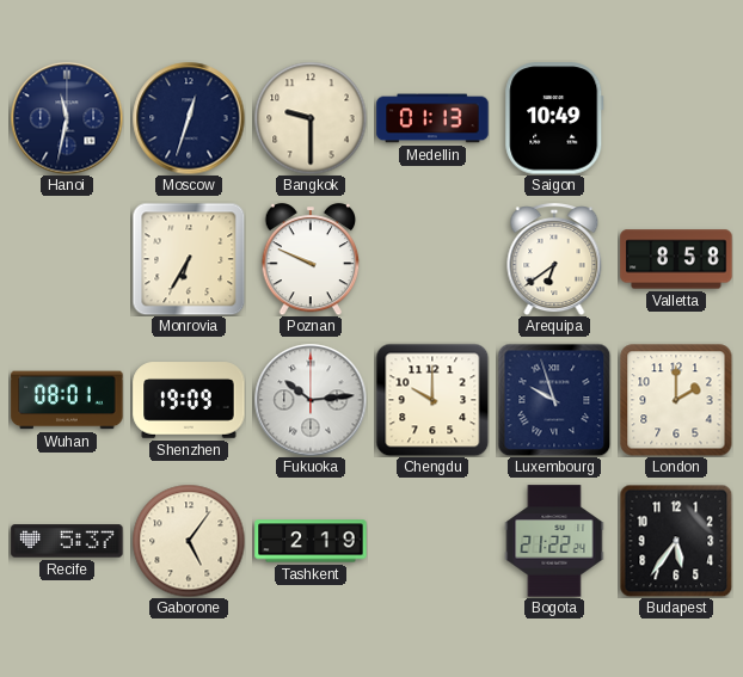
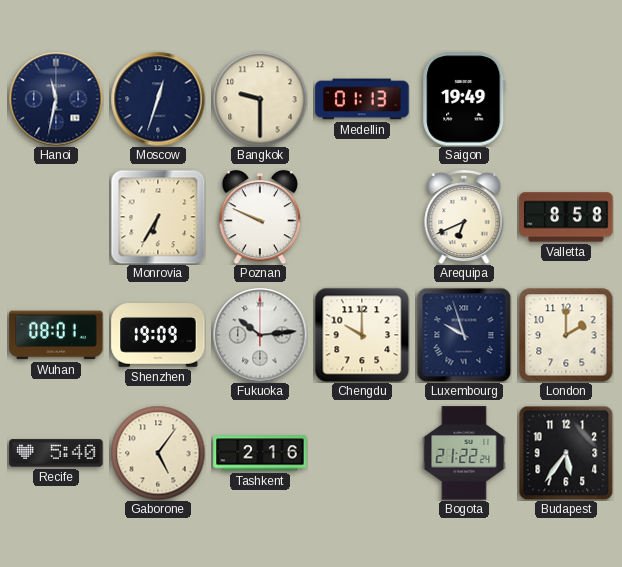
Saigon: 10:49 -> 19:49
Arequipa: 6:39 -> 6:41
Recife: 5:37 -> 5:40
Tashkent: 2:19 -> 2:16
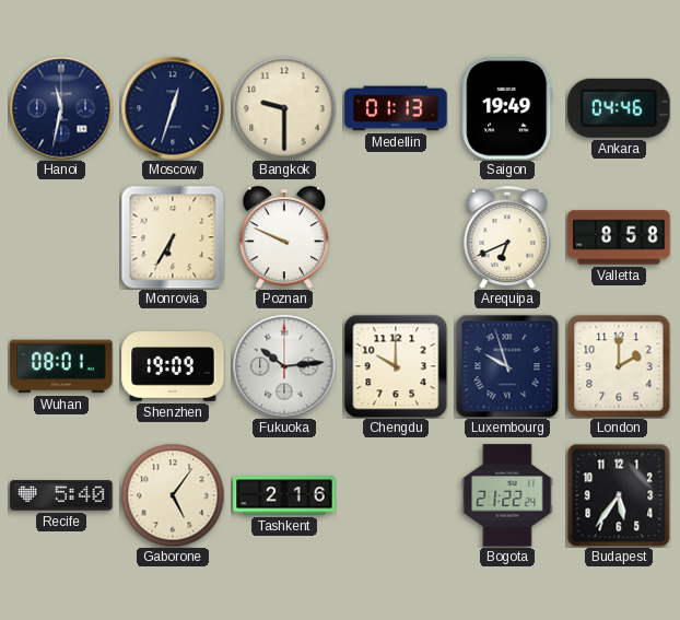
Ankara: none -> 04:46
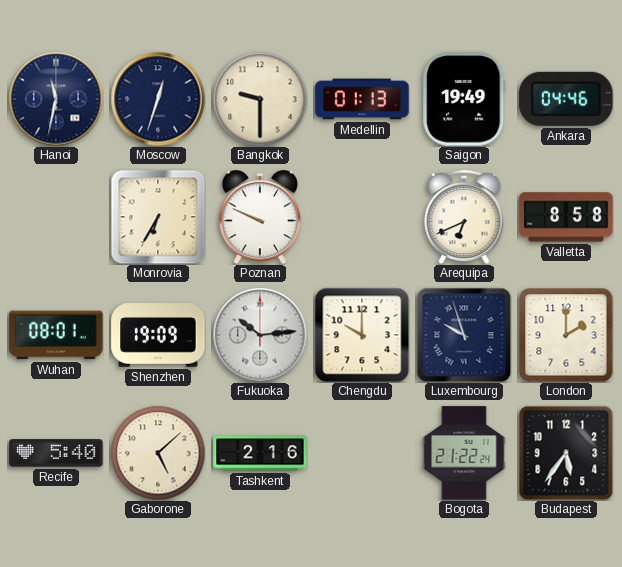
Gaborone: 5:06 -> 5:08
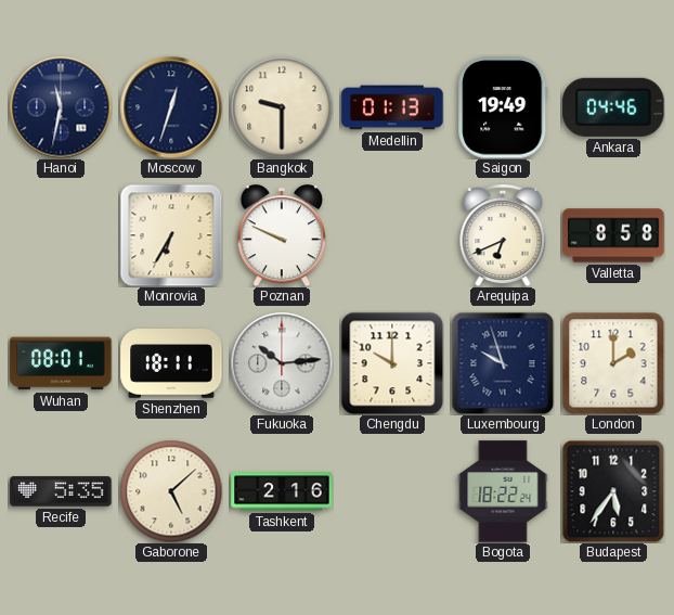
Shenzhen: 19:09 -> 18:11
Recife: 5:40 -> 5:35
Bogota: 21:22 -> 18:22
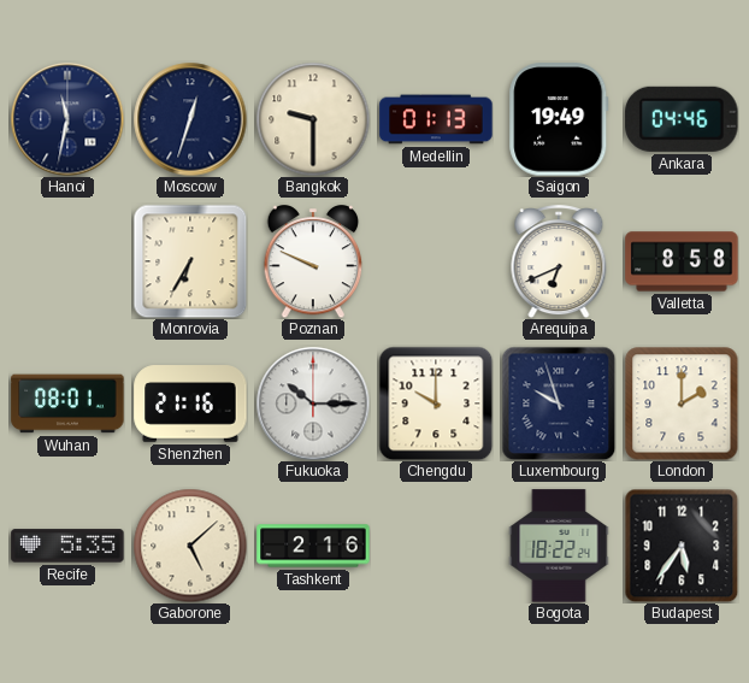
Shenzhen: 18:11 -> 21:16
Fukuoka: 10:14 -> 10:15
